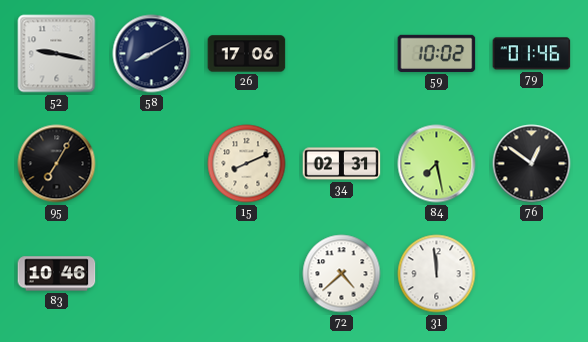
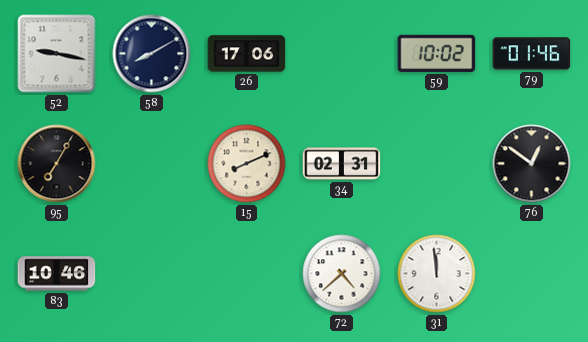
84: 7:28 -> none
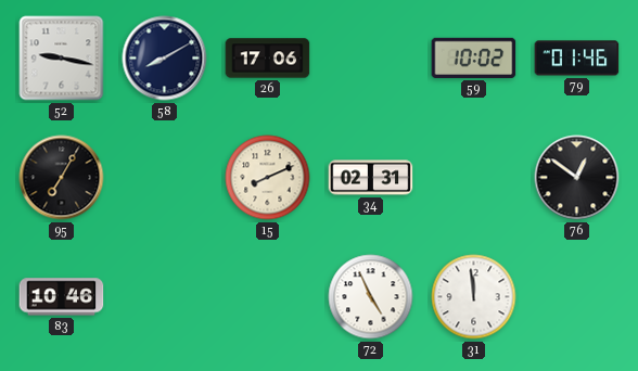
72: 4:38 -> 4:56
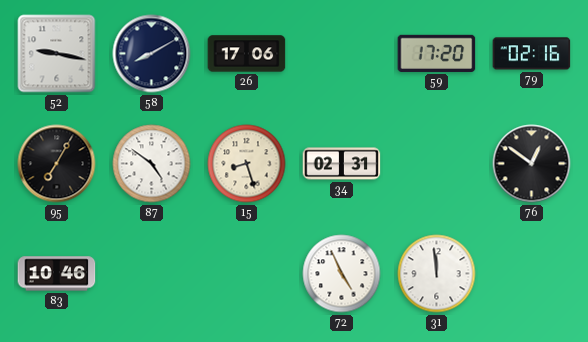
59: 10:02 -> 17:20
79: 01:46 -> 02:16
87: none -> 4:51
15: 8:11 -> 8:27
